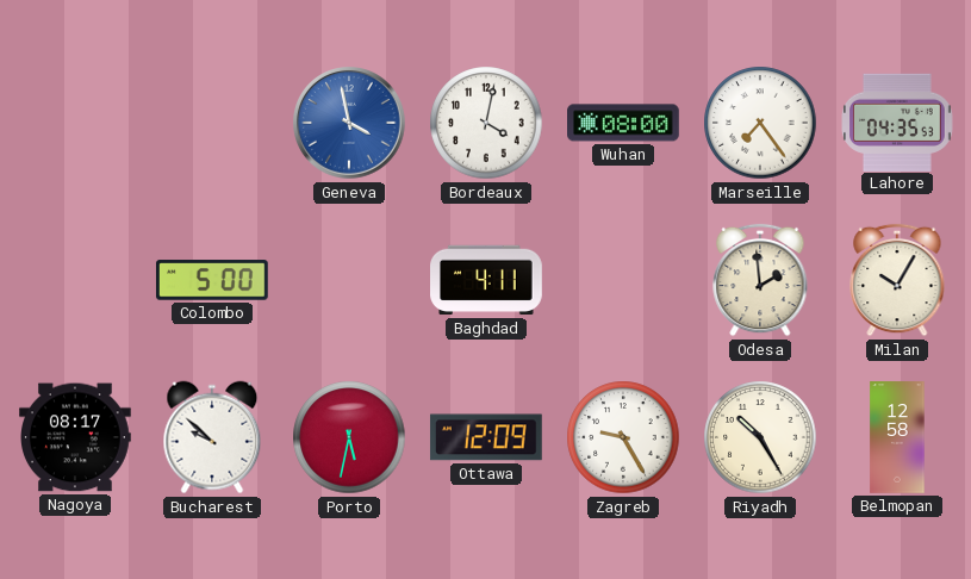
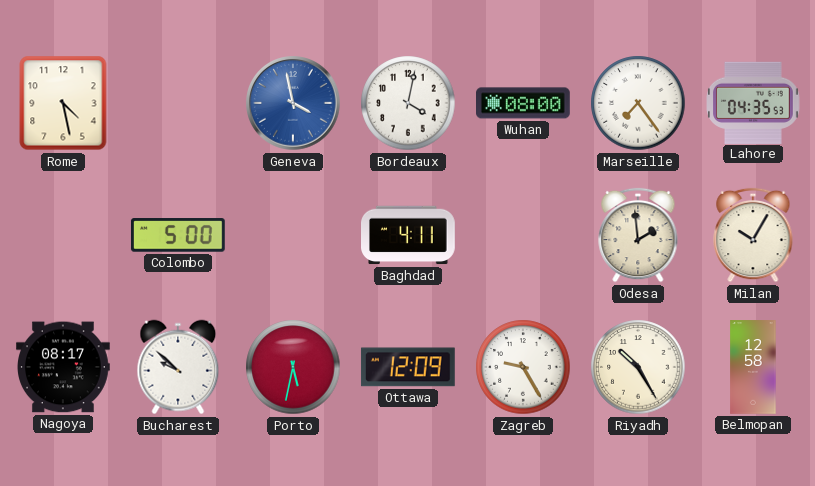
Rome: none -> 4:28
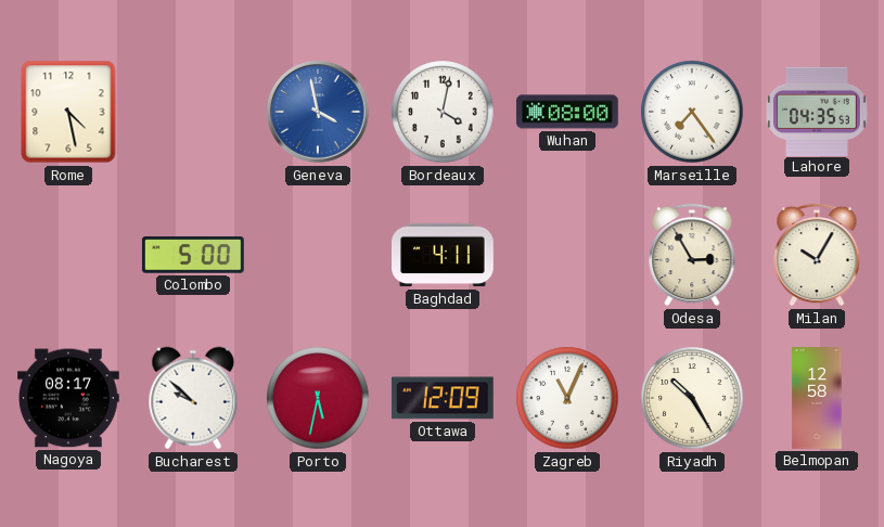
Odesa: 1:59 -> 2:55
Zagreb: 9:25 -> 11:04
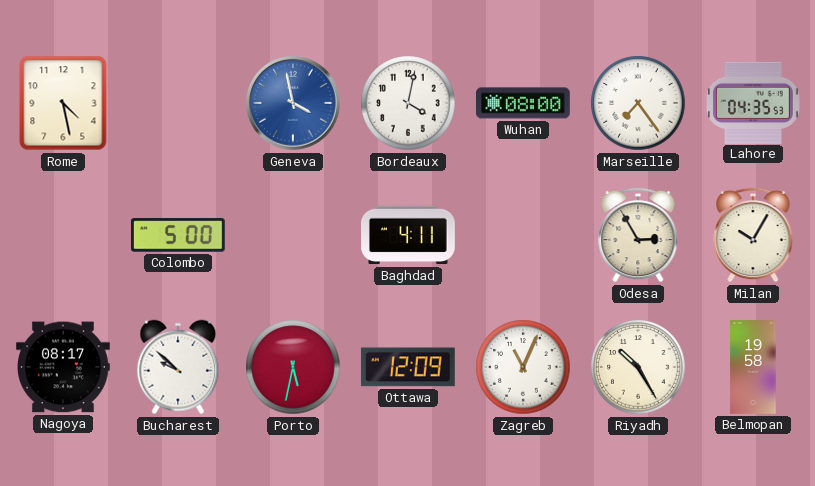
Belmopan: 12:58 -> 19:58
